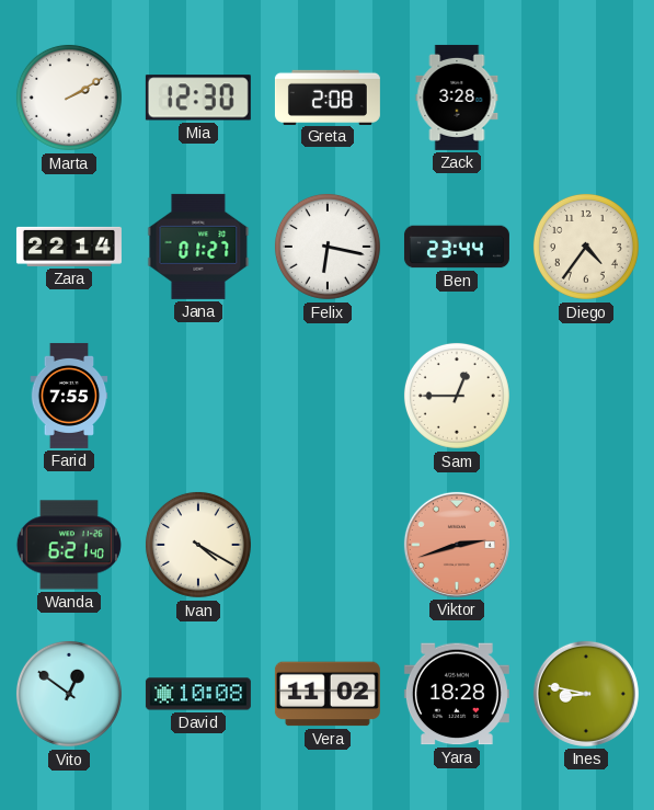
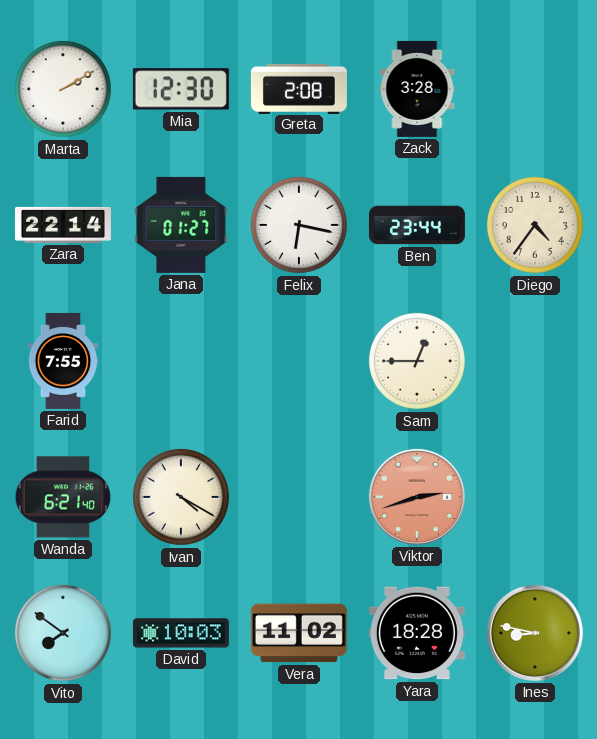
Vito: 12:51 -> 7:51
David: 10:08 -> 10:03
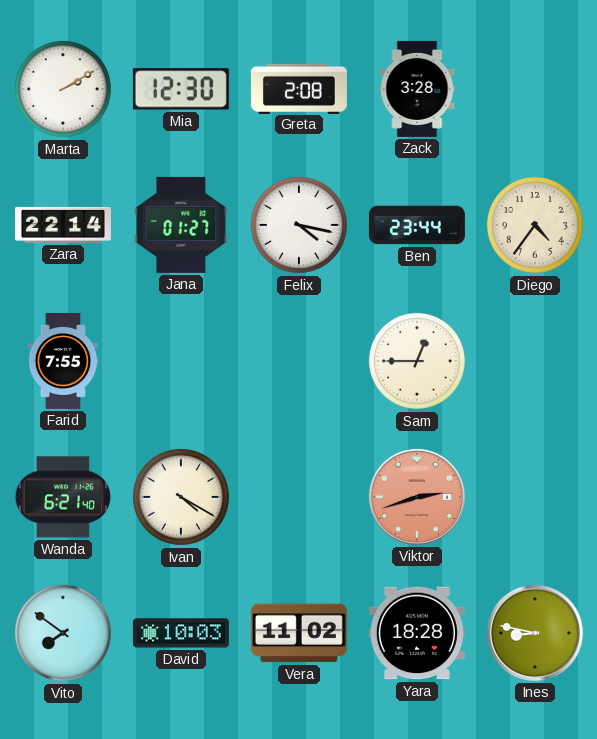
Felix: 6:17 -> 4:17
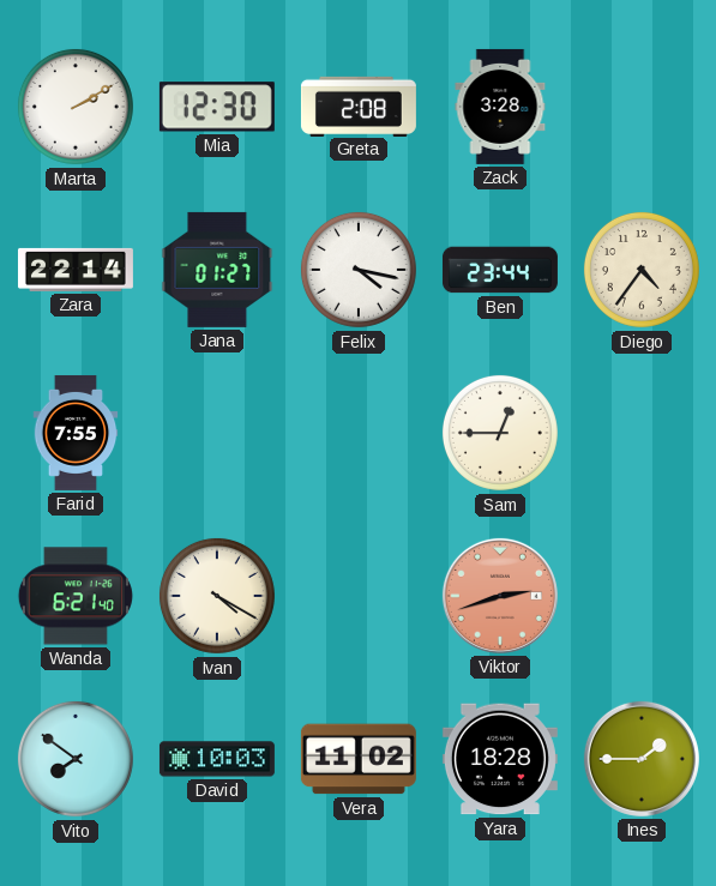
Ines: 8:47 -> 1:45
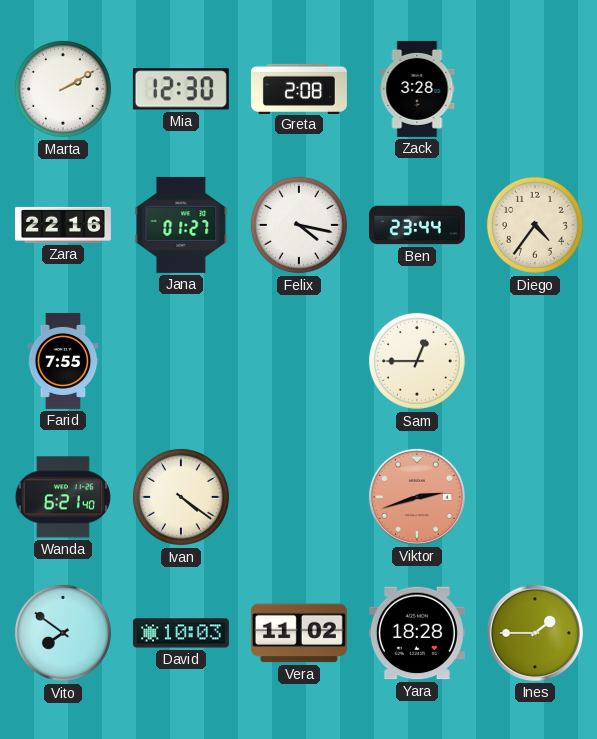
Zara: 22:14 -> 22:16
Ivan: 4:20 -> 4:21
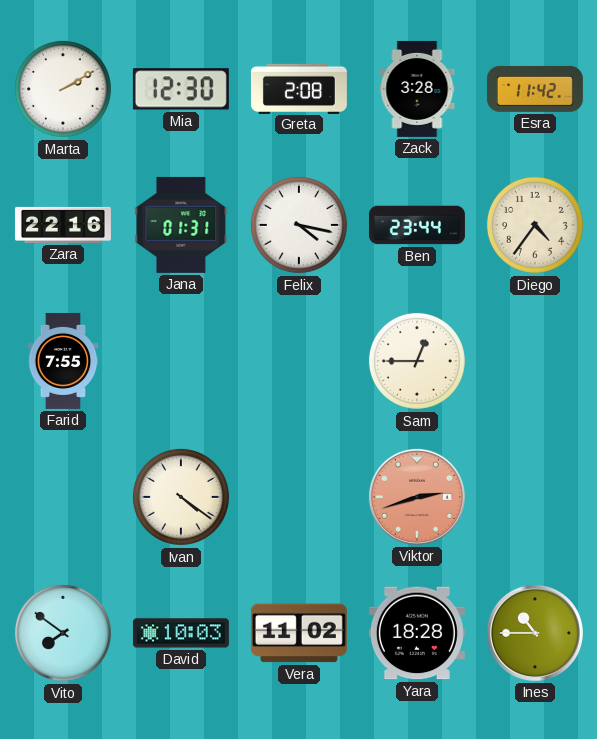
Esra: none -> 11:42
Jana: 01:27 -> 01:31
Wanda: 6:21 -> none
Ines: 1:45 -> 10:45
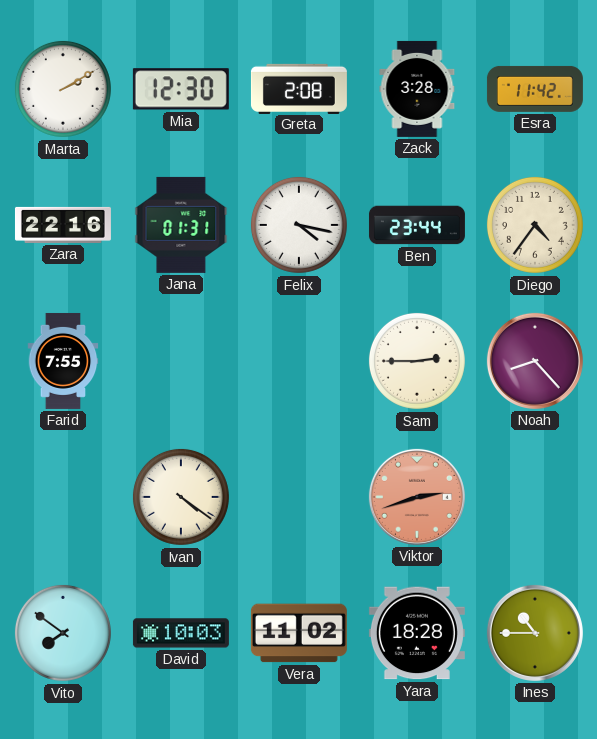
Sam: 12:45 -> 2:45
Noah: none -> 8:23
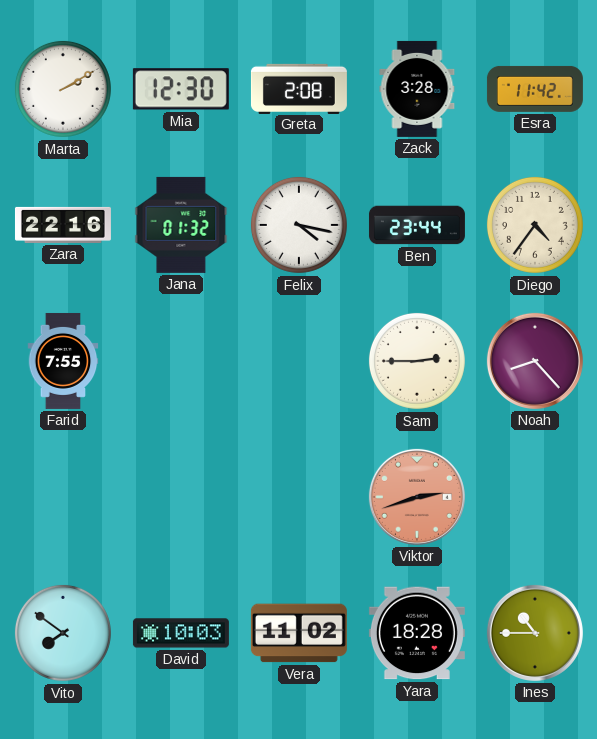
Jana: 01:31 -> 01:32
Ivan: 4:21 -> none
